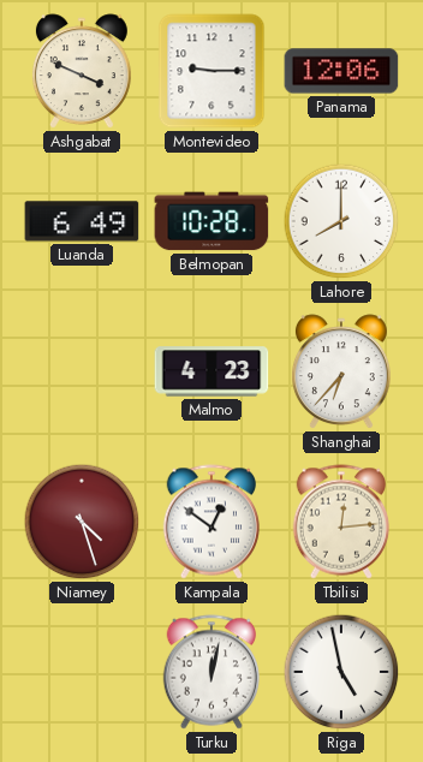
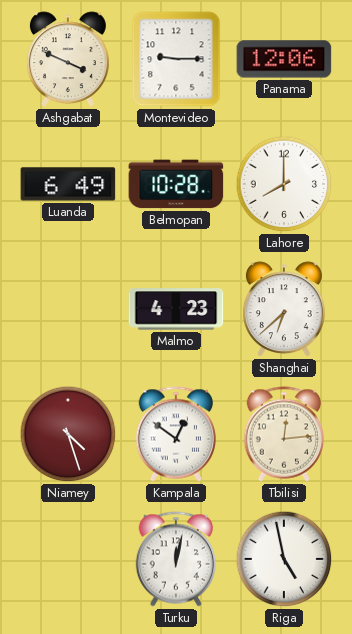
Shanghai: 6:37 -> 6:38
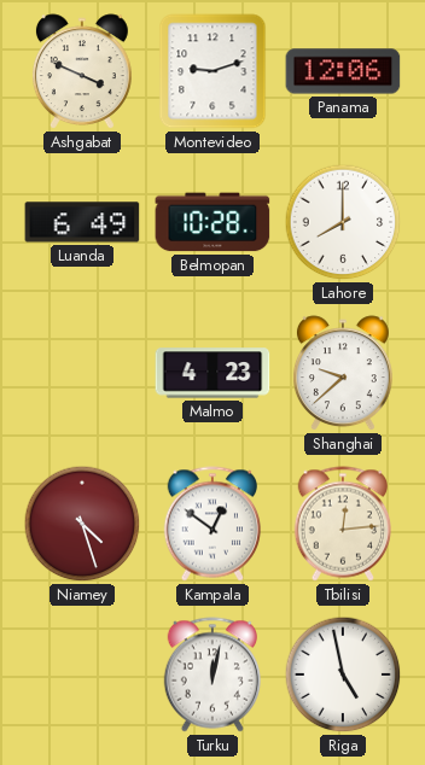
Montevideo: 9:15 -> 9:12
Shanghai: 6:38 -> 9:38
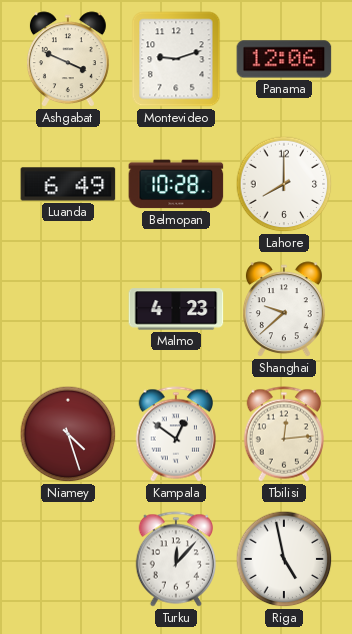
Turku: 12:02 -> 12:07
